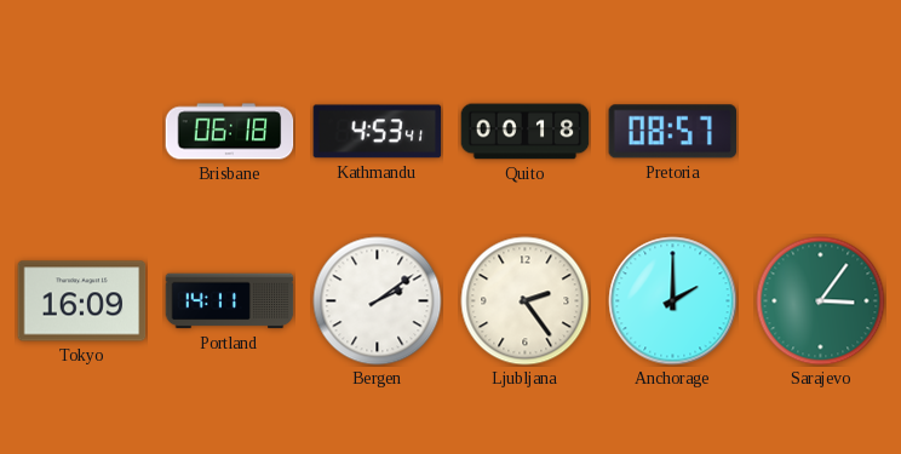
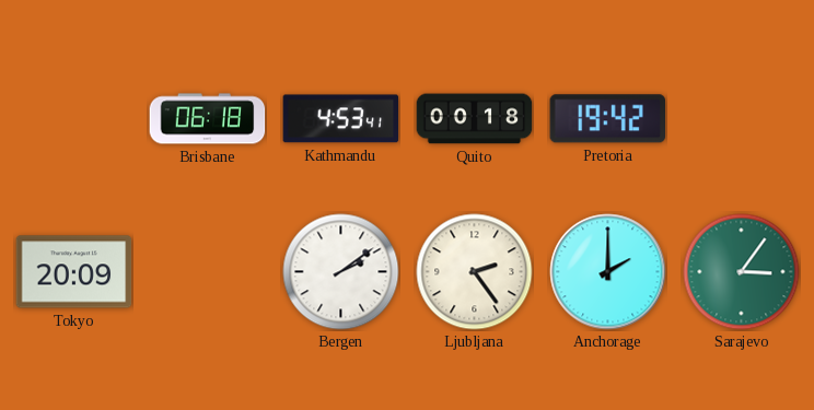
Pretoria: 08:57 -> 19:42
Tokyo: 16:09 -> 20:09
Portland: 14:11 -> none
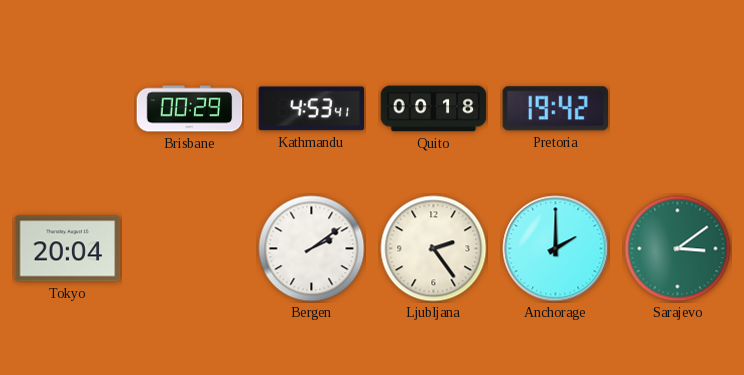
Brisbane: 06:18 -> 00:29
Tokyo: 20:09 -> 20:04
Sarajevo: 3:06 -> 3:09
